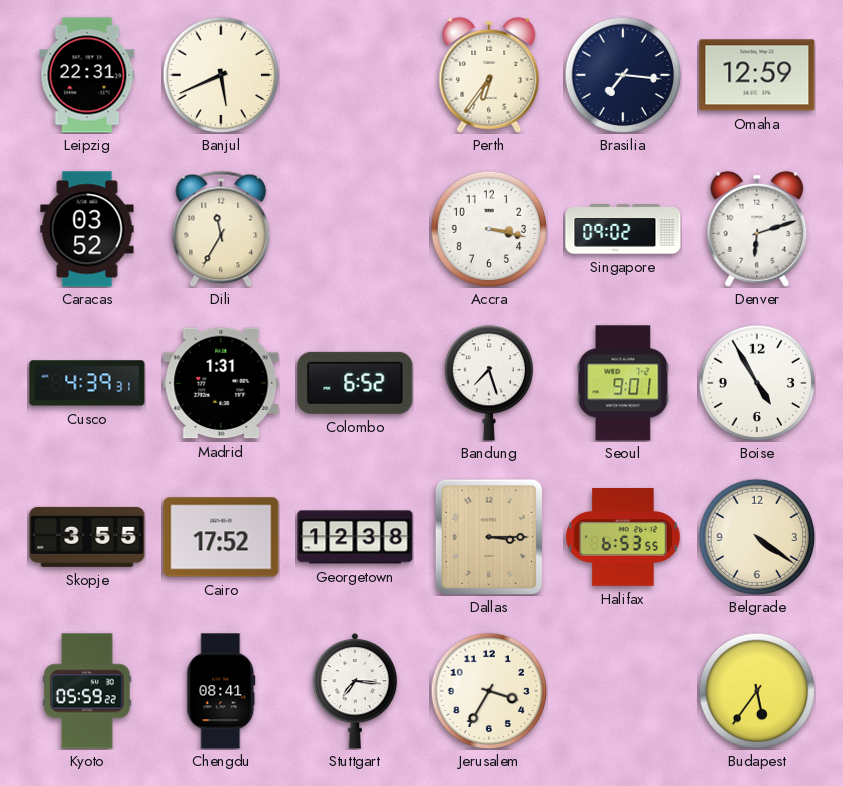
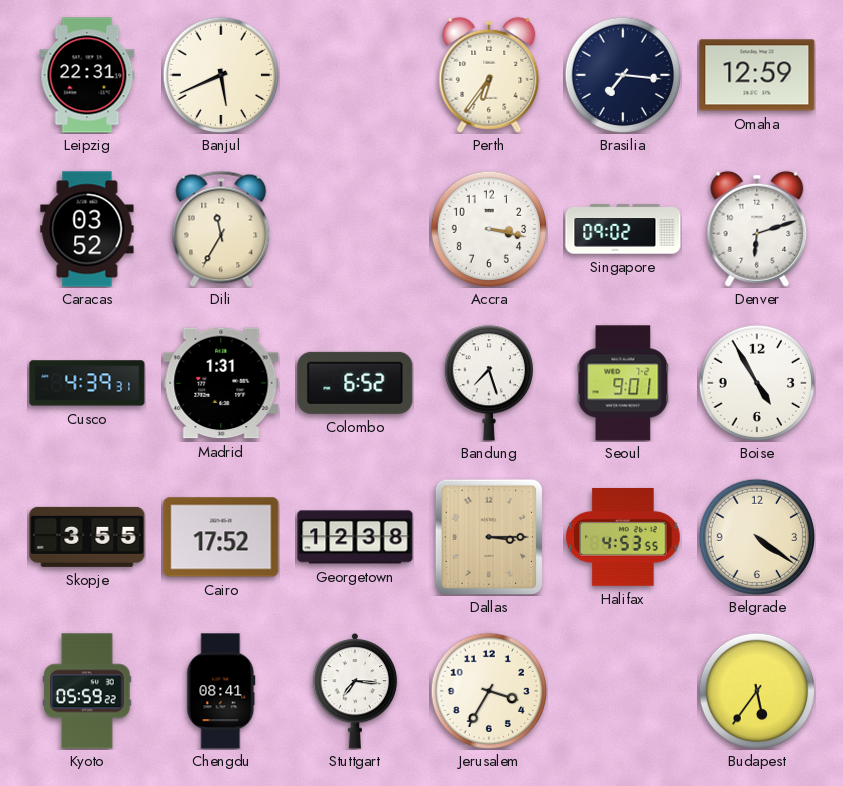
Halifax: 6:53 -> 4:53
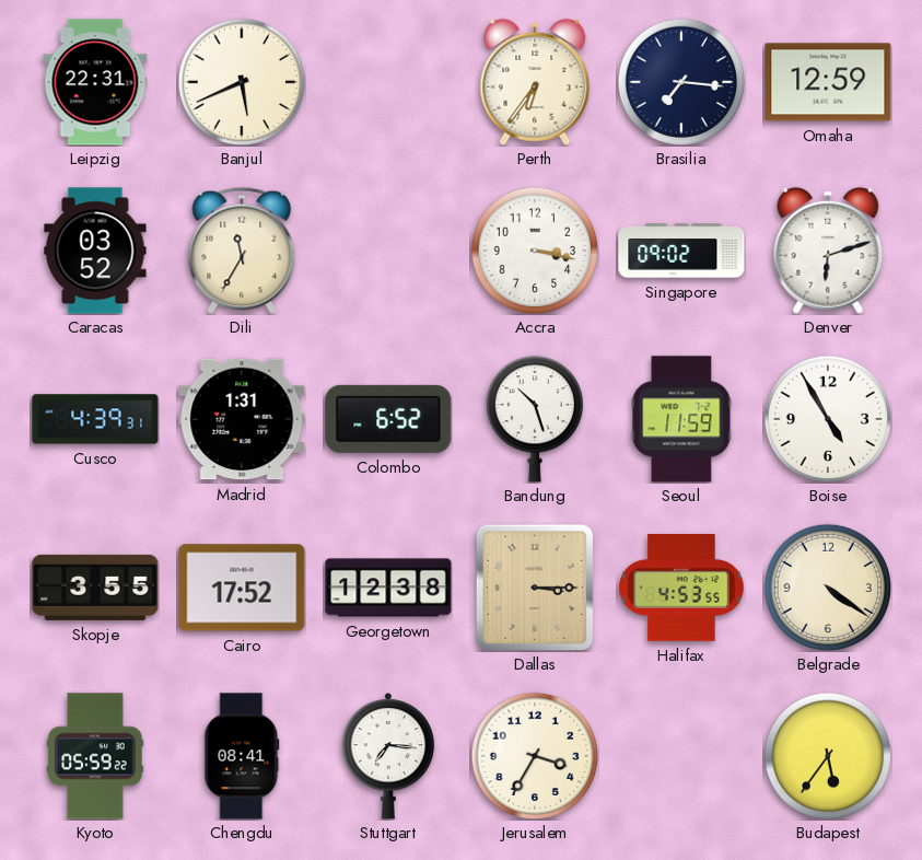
Bandung: 7:27 -> 10:27
Seoul: 9:01 -> 11:59
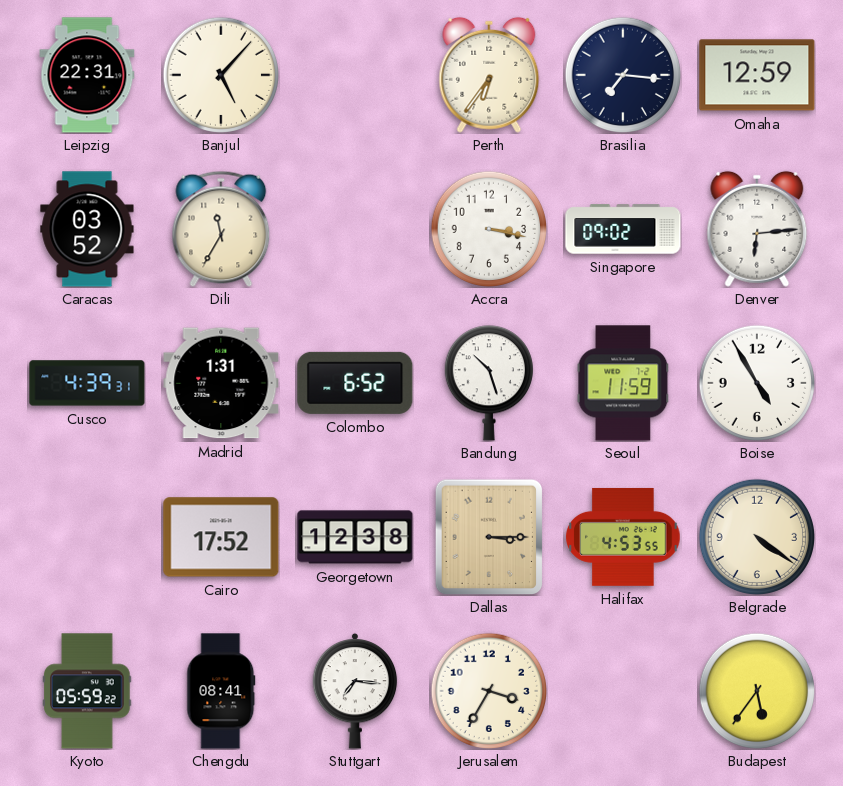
Banjul: 5:41 -> 5:07
Denver: 6:12 -> 6:14
Skopje: 3:55 -> none
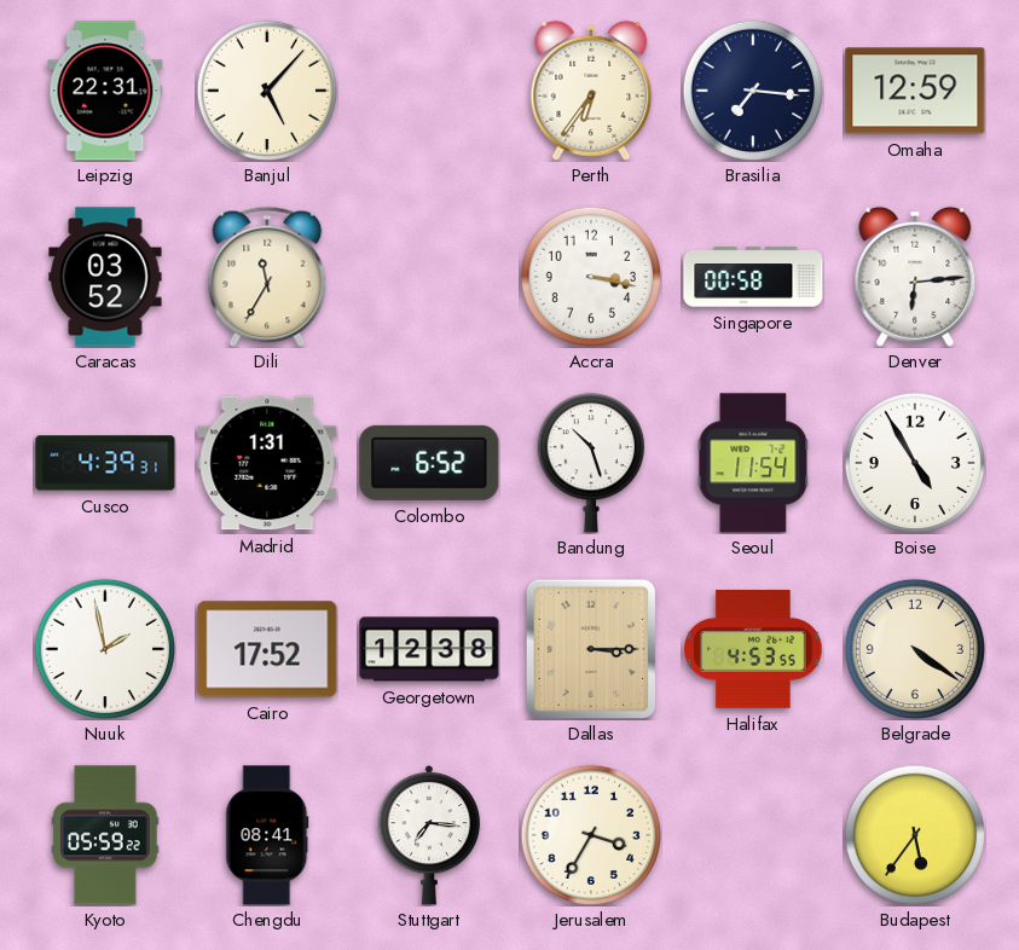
Singapore: 09:02 -> 00:58
Seoul: 11:59 -> 11:54
Nuuk: none -> 1:58
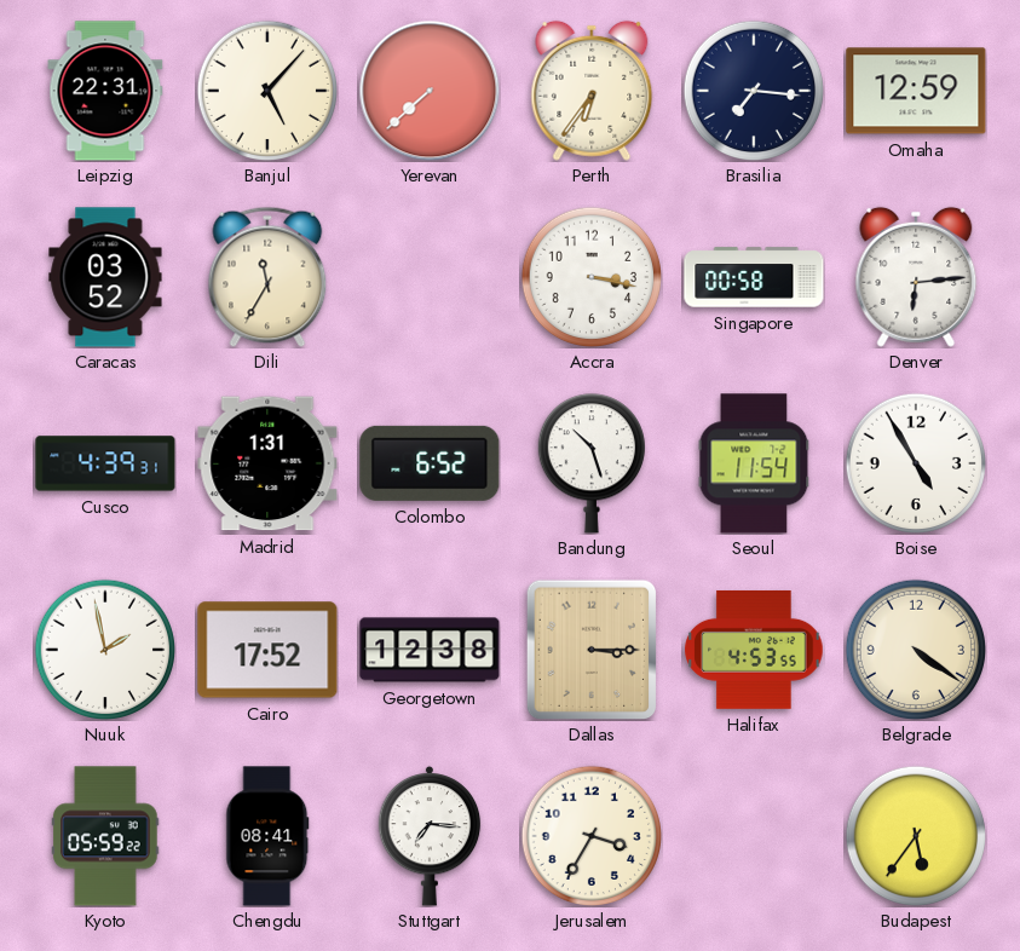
Yerevan: none -> 7:38
